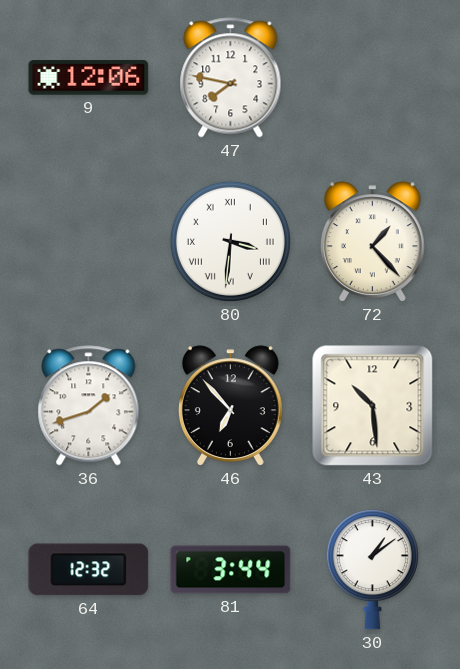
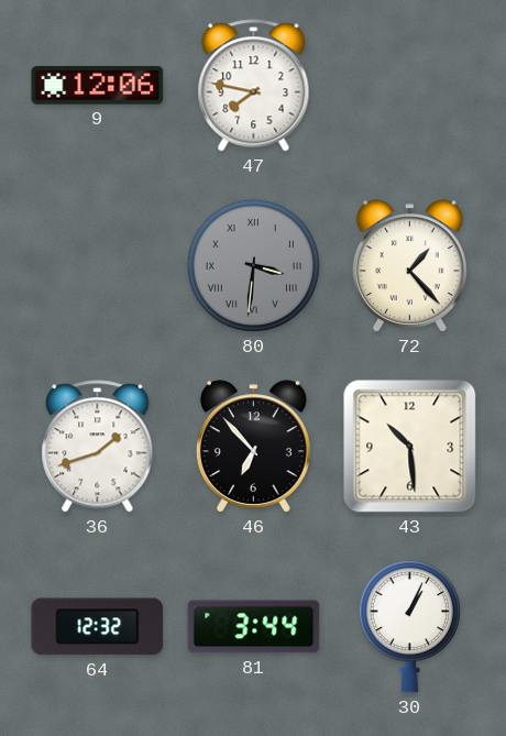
80 dial: white -> grey
30: 1:09 -> 1:04
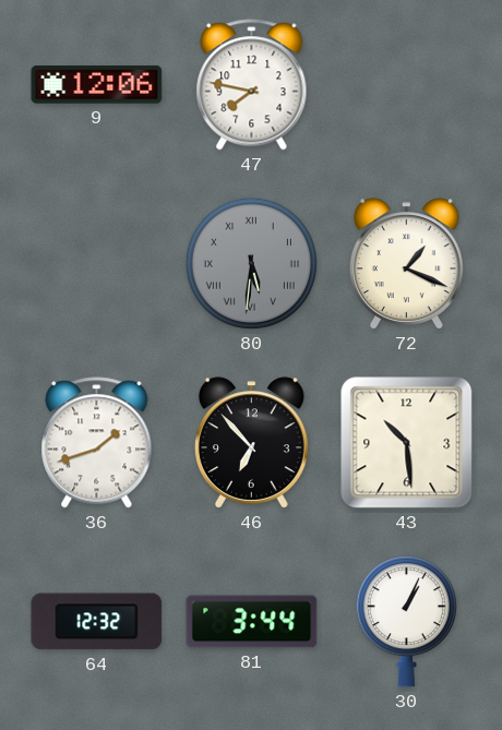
80: 3:31 -> 5:31
72: 1:23 -> 1:19
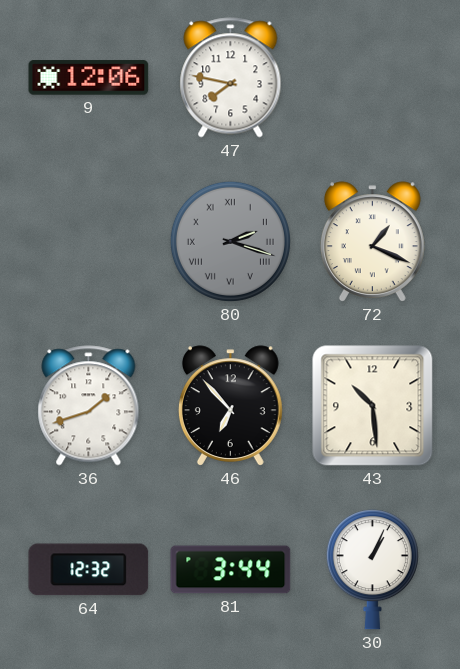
80: 5:31 -> 2:18
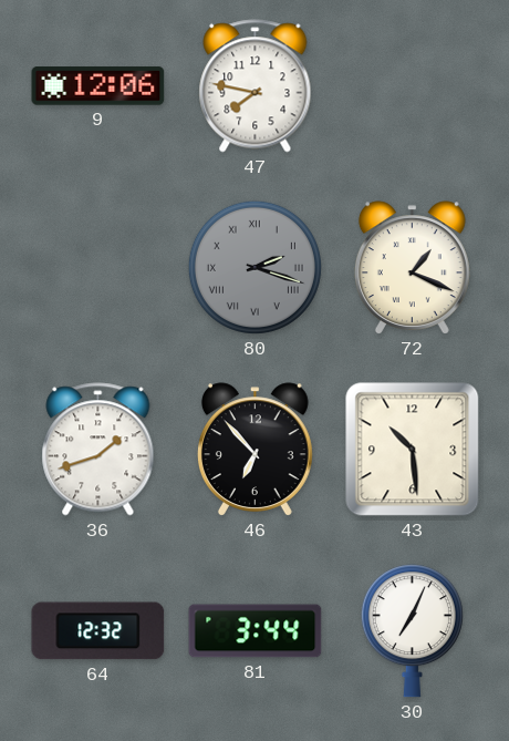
30: 1:04 -> 7:04
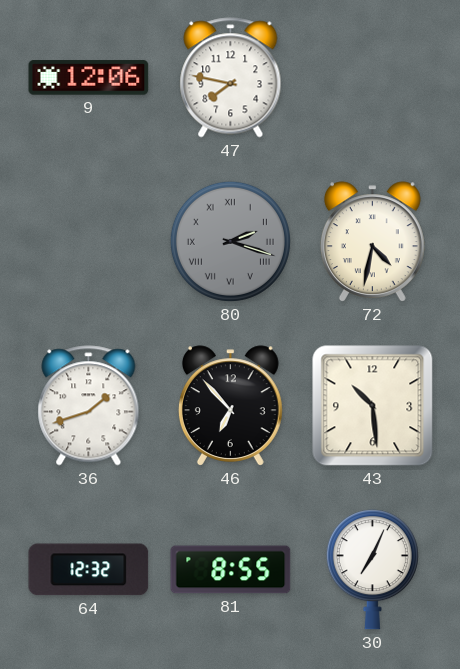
72: 1:19 -> 4:32
81: 3:44 -> 8:55
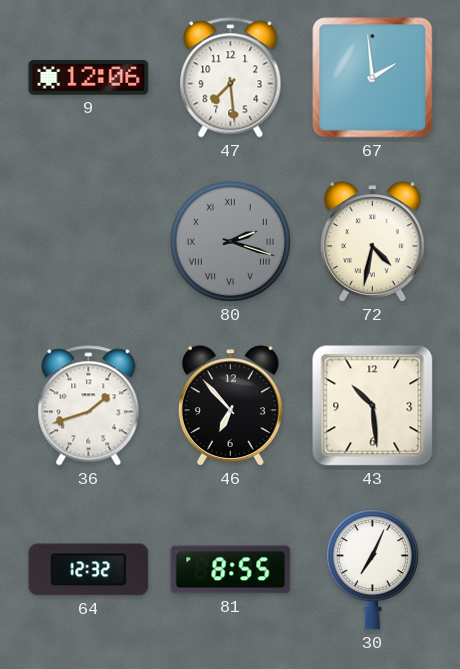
47: 7:47 -> 7:29
67: none -> 1:59
